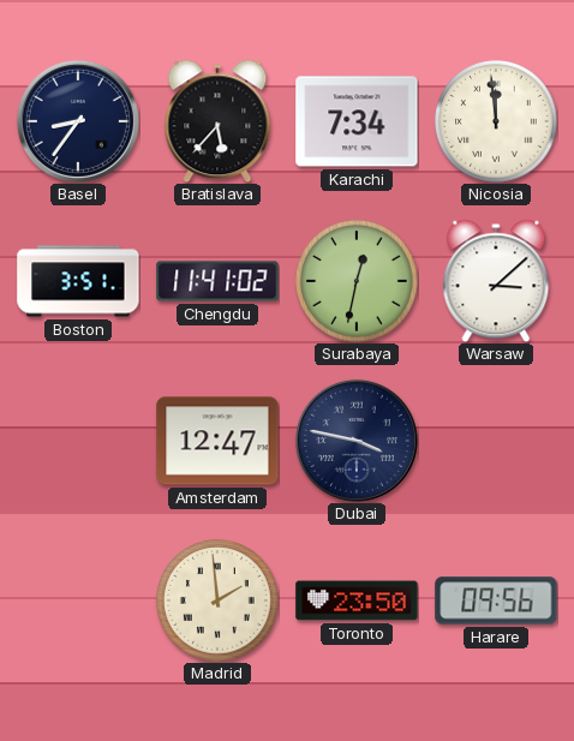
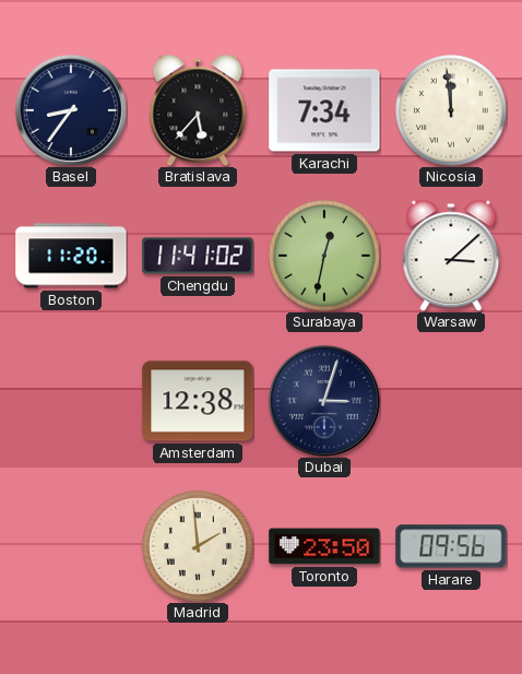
Boston: 3:51 -> 11:20
Amsterdam: 12:47 -> 12:38
Dubai: 3:47 -> 3:03
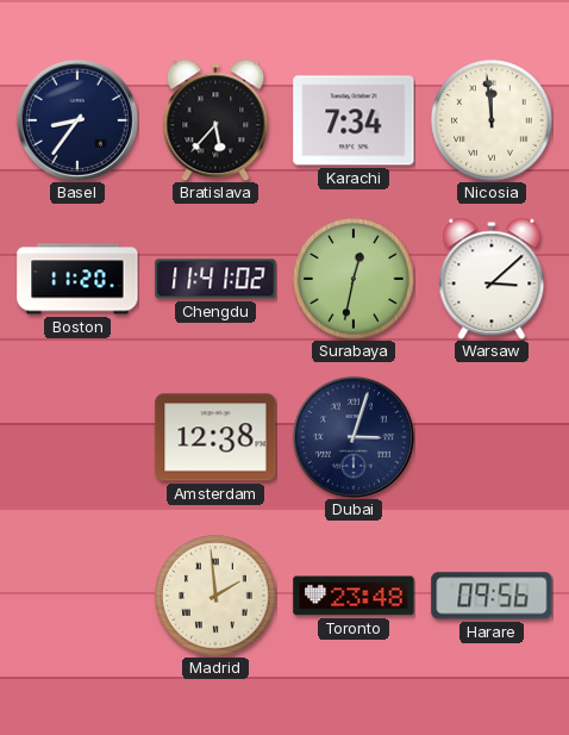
Toronto: 23:50 -> 23:48
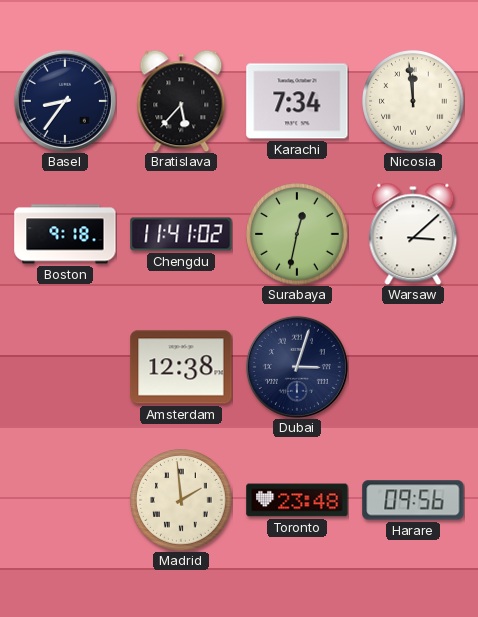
Boston: 11:20 -> 9:18
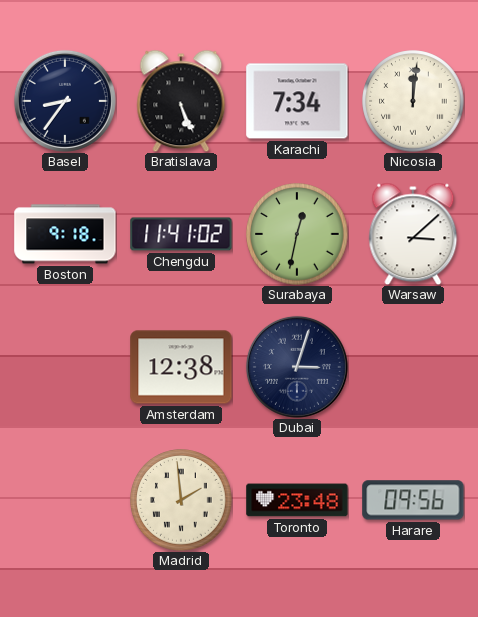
Bratislava: 5:37 -> 5:26
Nicosia: 11:59 -> 12:01
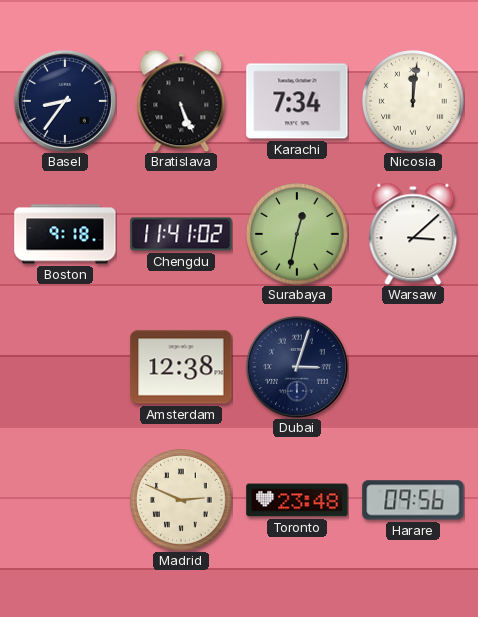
Madrid: 1:59 -> 2:49
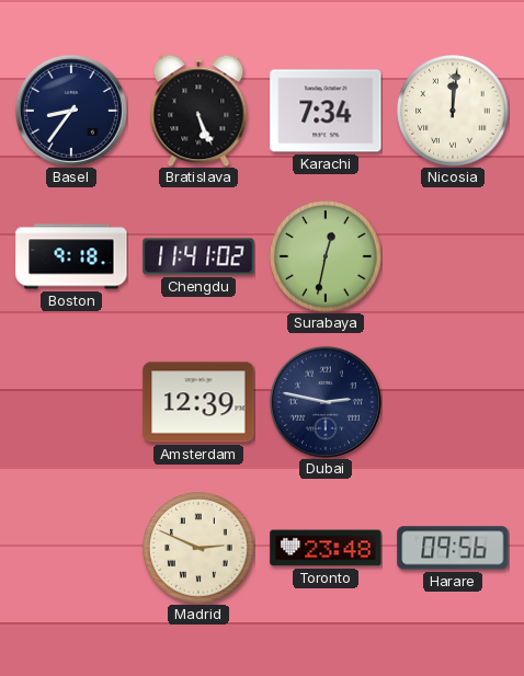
Warsaw: 3:08 -> none
Amsterdam: 12:38 -> 12:39
Dubai: 3:03 -> 2:47
